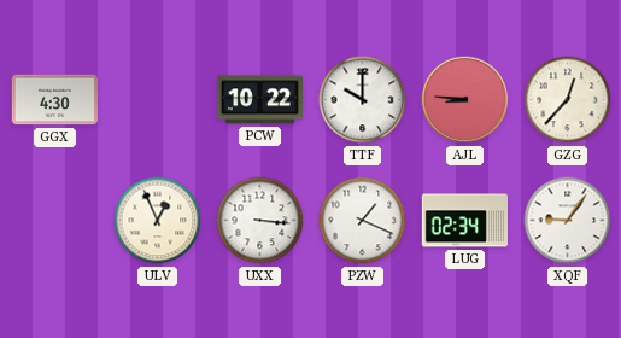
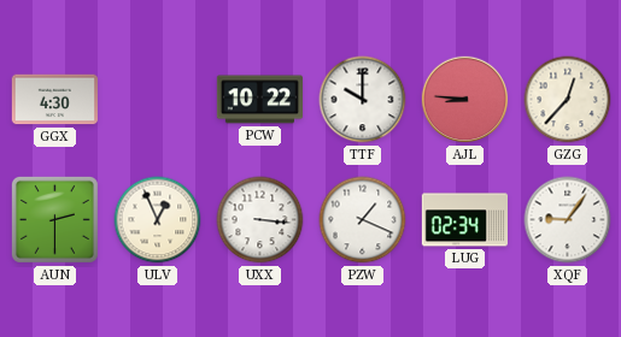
AUN: none -> 2:30
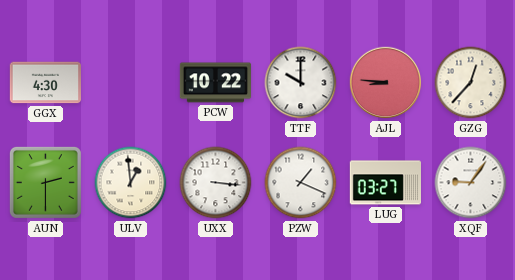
ULV: 12:56 -> 12:59
LUG: 02:34 -> 03:27
